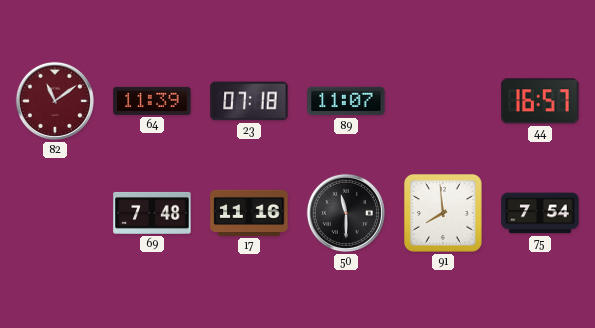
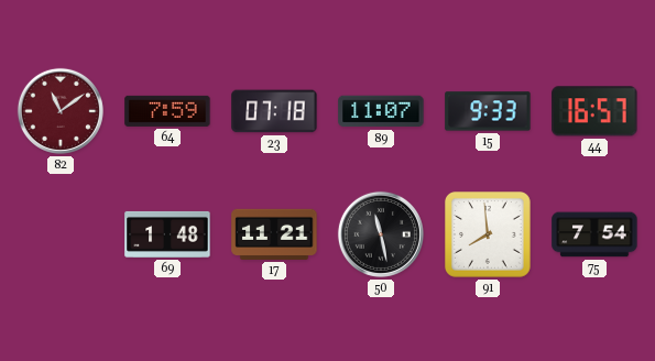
64: 11:39 -> 7:59
15: none -> 9:33
69: 7:48 -> 1:48
17: 11:16 -> 11:21
50: 11:30 -> 11:28
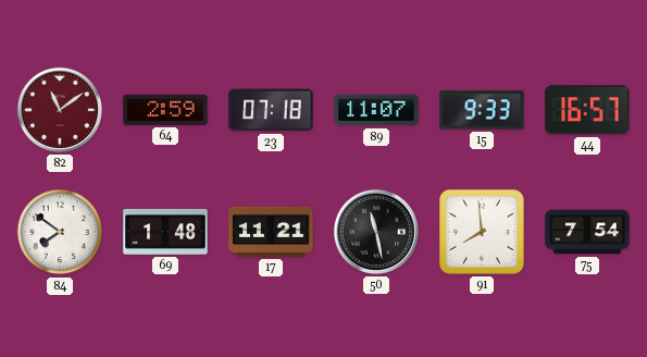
64: 7:59 -> 2:59
84: none -> 7:51
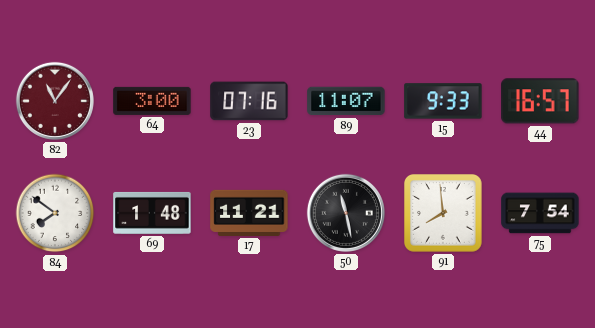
82: 11:09 -> 11:06
64: 2:59 -> 3:00
23: 07:18 -> 07:16
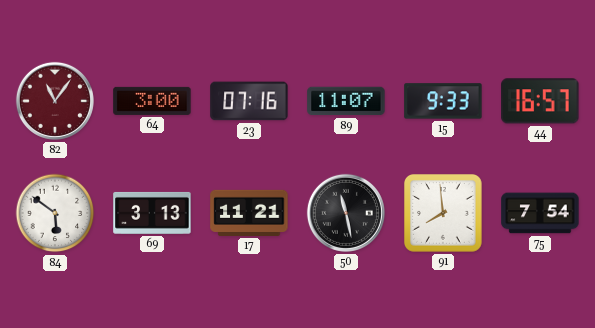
84: 7:51 -> 5:51
69: 1:48 -> 3:13
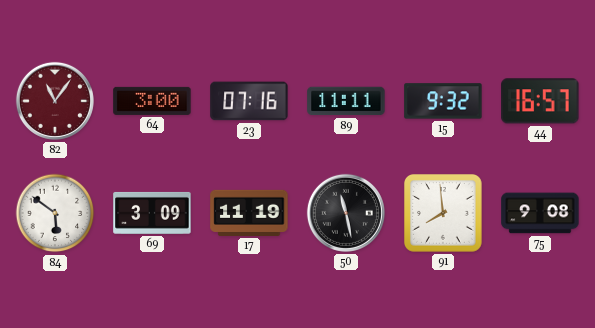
89: 11:07 -> 11:11
15: 9:33 -> 9:32
69: 3:13 -> 3:09
17: 11:21 -> 11:19
75: 7:54 -> 9:08
